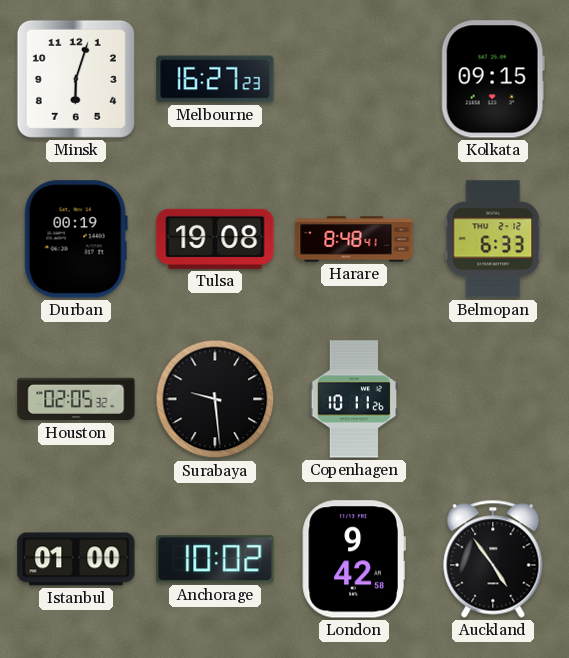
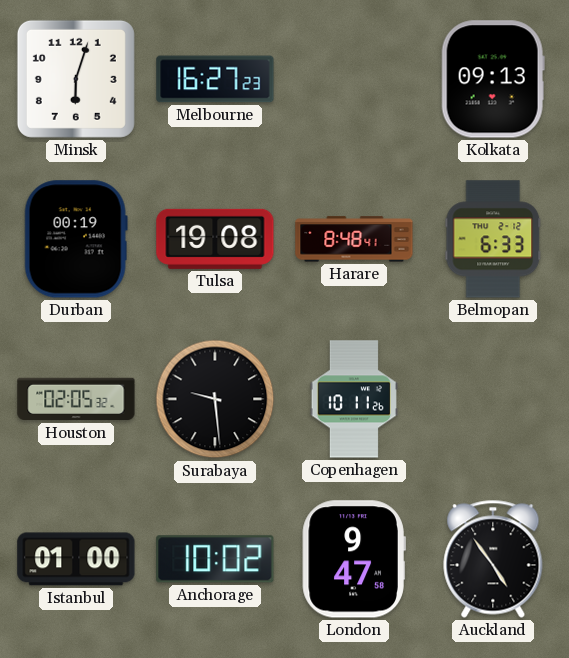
Kolkata: 09:15 -> 09:13
London: 9:42 -> 9:47
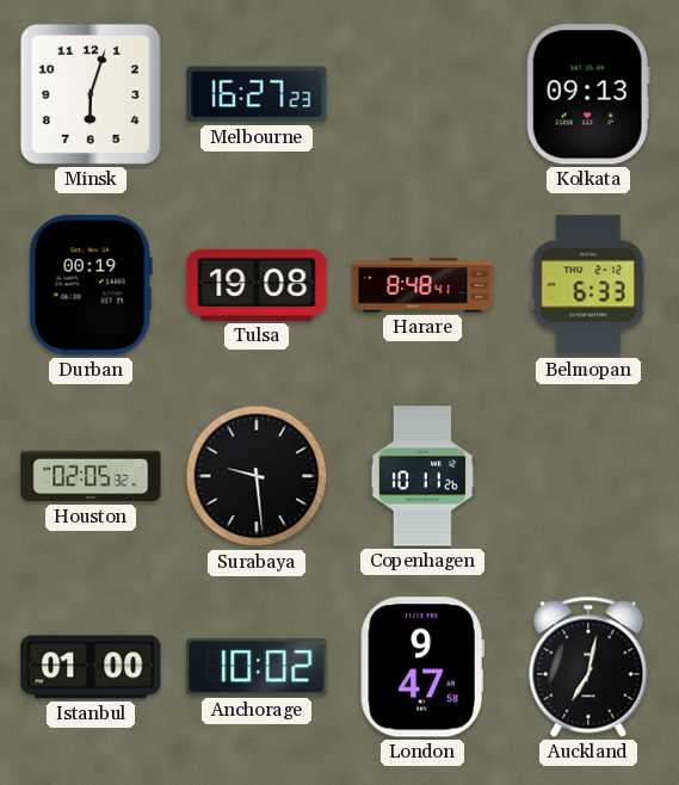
Auckland: 4:54 -> 7:02
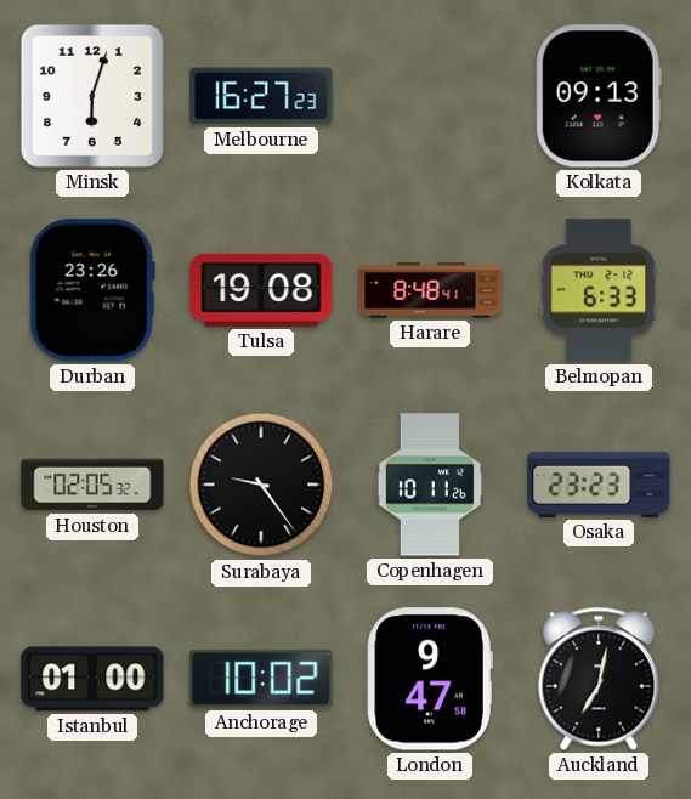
Durban: 00:19 -> 23:26
Surabaya: 9:29 -> 9:24
Osaka: none -> 23:23
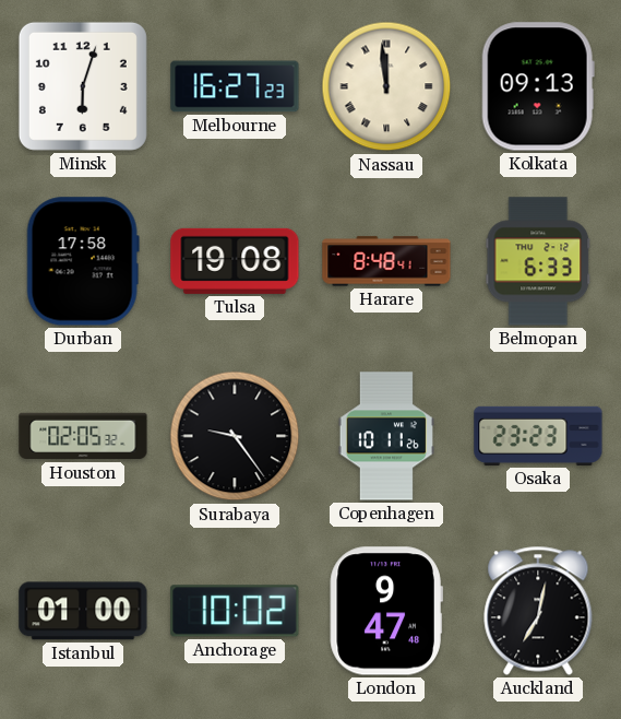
Nassau: none -> 11:59
Durban: 23:26 -> 17:58
London: 9:47:58 -> 9:47:48
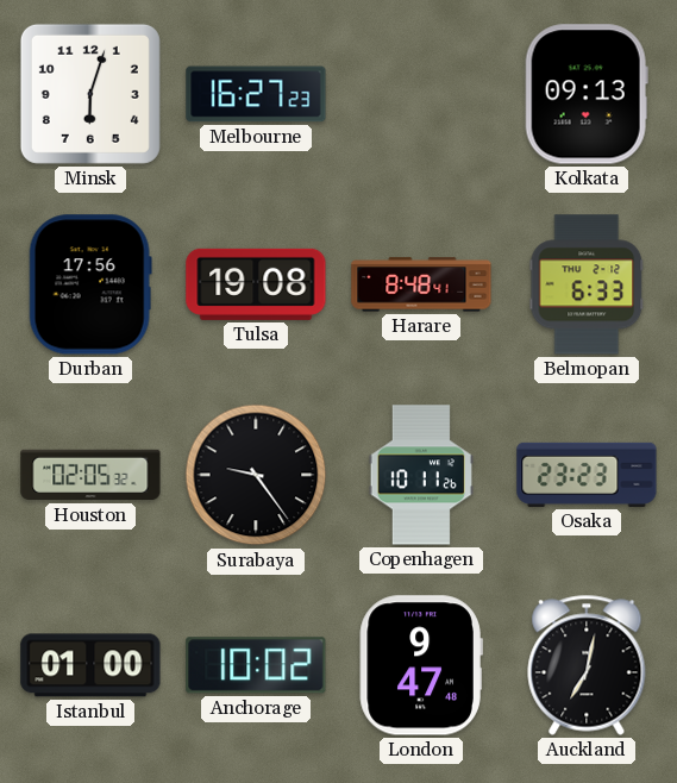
Nassau: 11:59 -> none
Durban: 17:58 -> 17:56
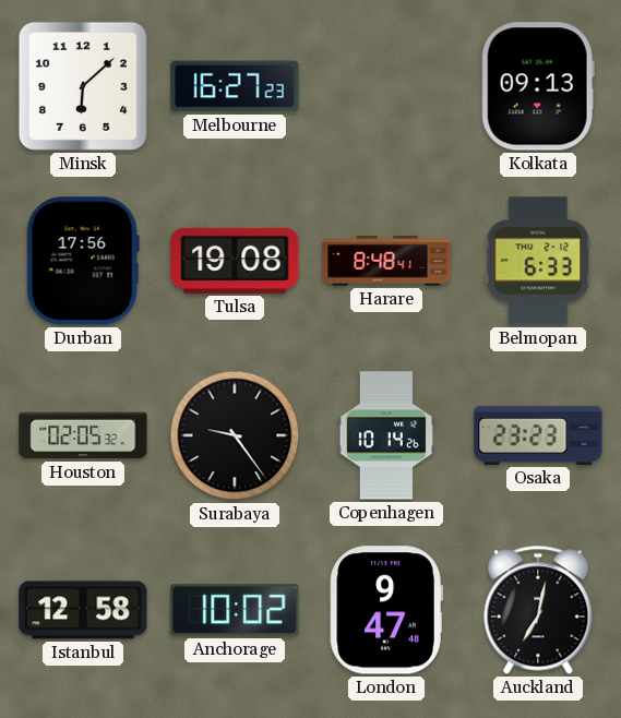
Minsk: 6:03 -> 6:08
Copenhagen: 10:11 -> 10:14
Istanbul: 01:00 -> 12:58
